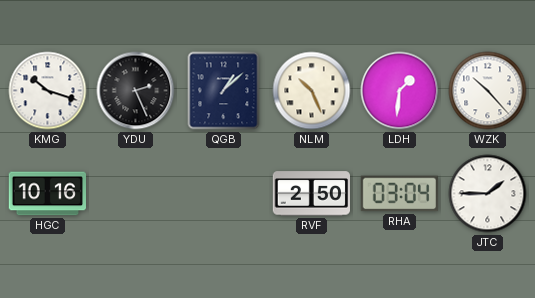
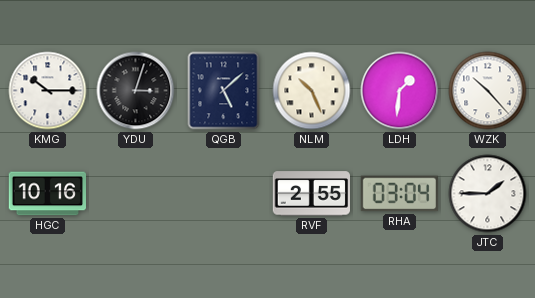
KMG: 10:18 -> 10:15
YDU: 2:26 -> 3:03
QGB: 1:08 -> 5:08
RVF: 2:50 -> 2:55
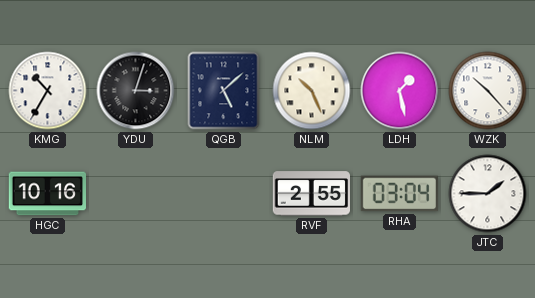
KMG: 10:15 -> 10:35
LDH: 1:31 -> 1:28
